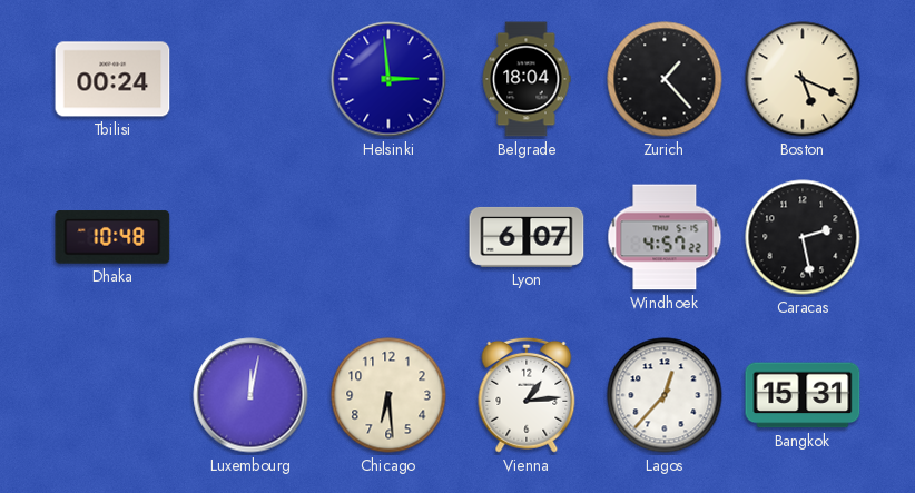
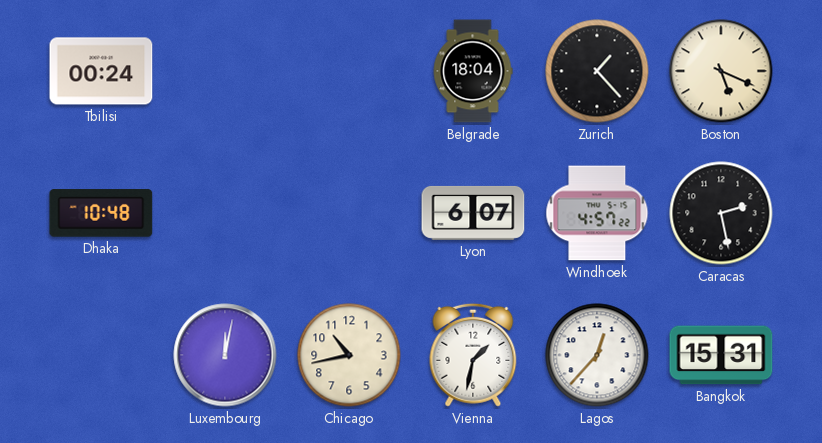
Helsinki: 2:59 -> none
Chicago: 6:29 -> 10:43
Vienna: 1:14 -> 1:32
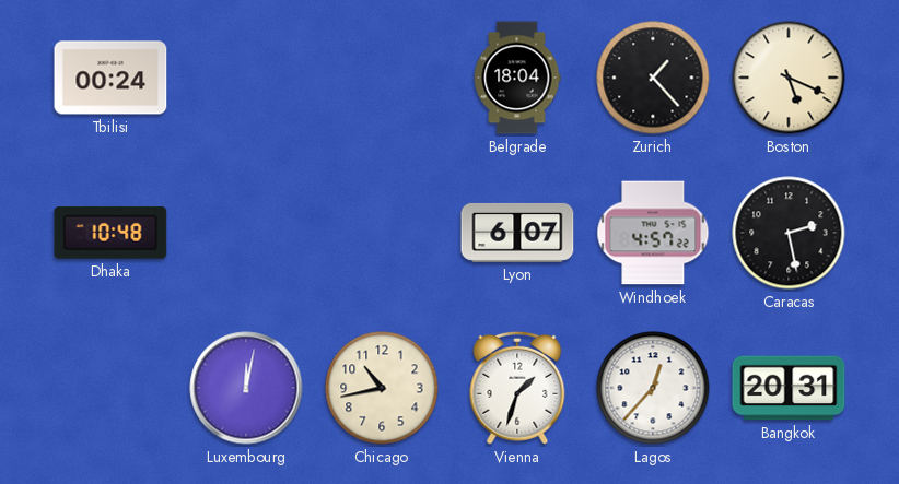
Vienna: 1:32 -> 1:33
Bangkok: 15:31 -> 20:31
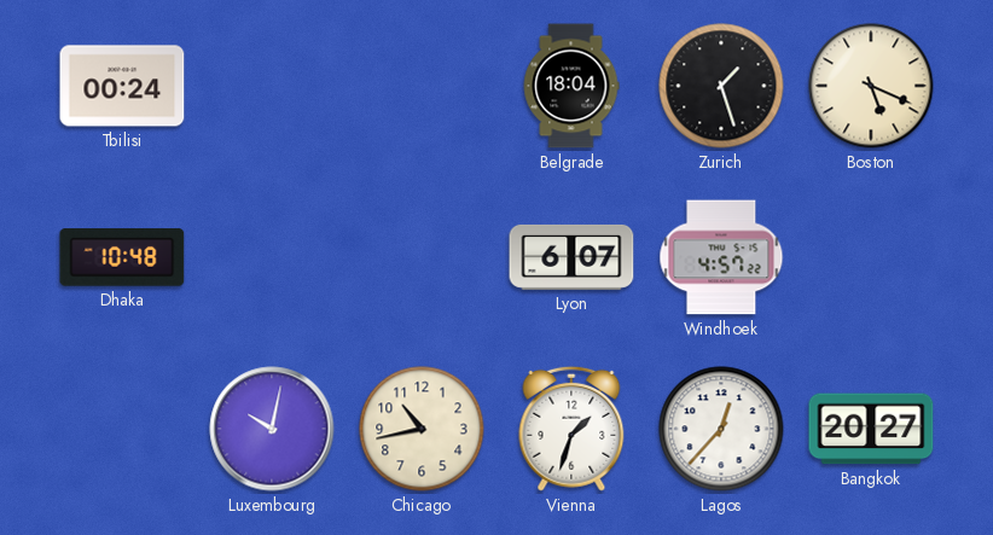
Zurich: 1:23 -> 1:27
Caracas: 2:28 -> none
Luxembourg: 12:02 -> 10:02
Bangkok: 20:31 -> 20:27
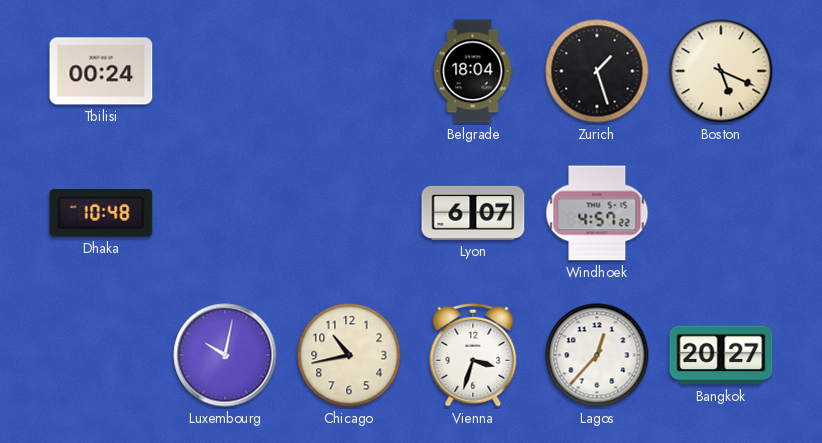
Vienna: 1:33 -> 3:33
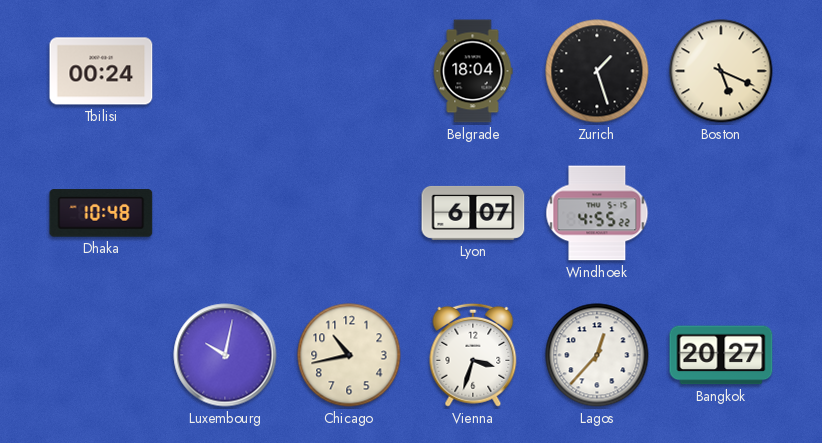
Windhoek: 4:57 -> 4:55
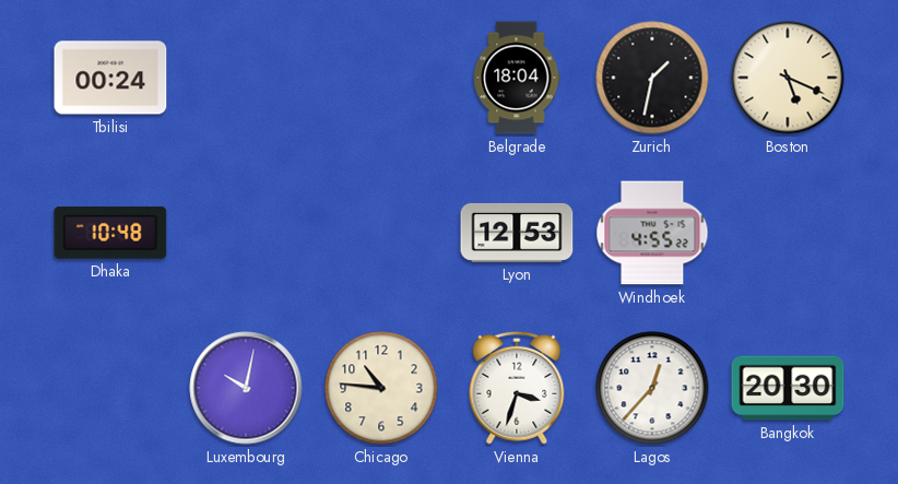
Zurich: 1:27 -> 1:32
Lyon: 6:07 -> 12:53
Chicago: 10:43 -> 10:46
Bangkok: 20:27 -> 20:30
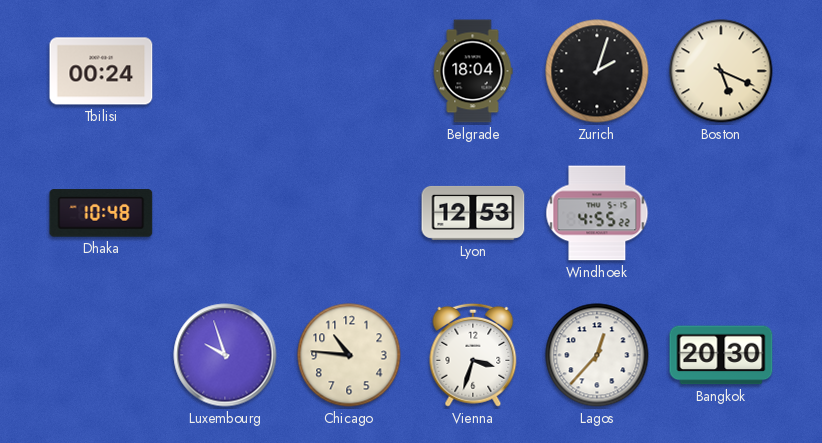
Zurich: 1:32 -> 2:03
Luxembourg: 10:02 -> 9:57
